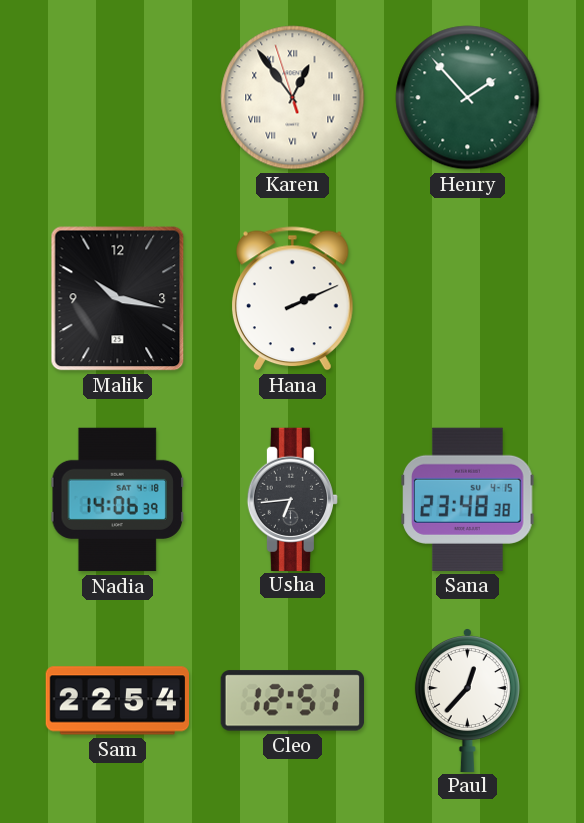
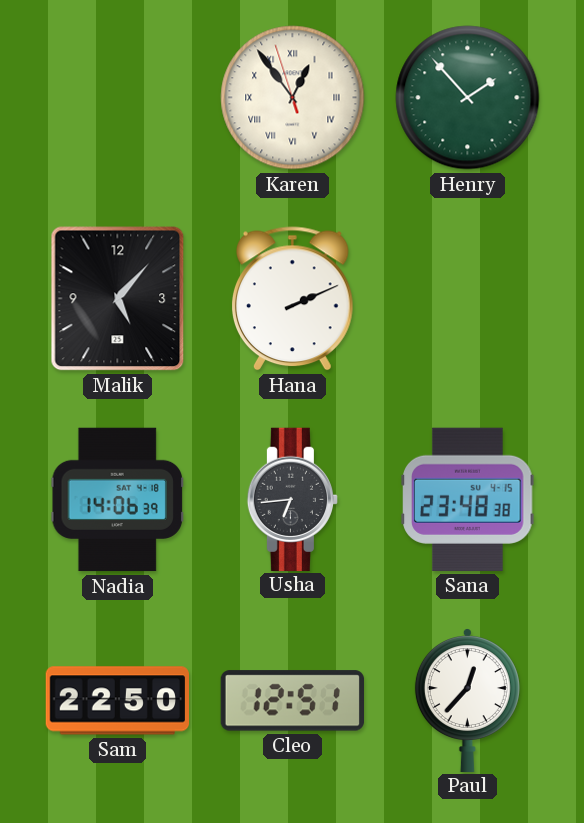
Malik: 10:17 -> 5:07
Sam: 22:54 -> 22:50
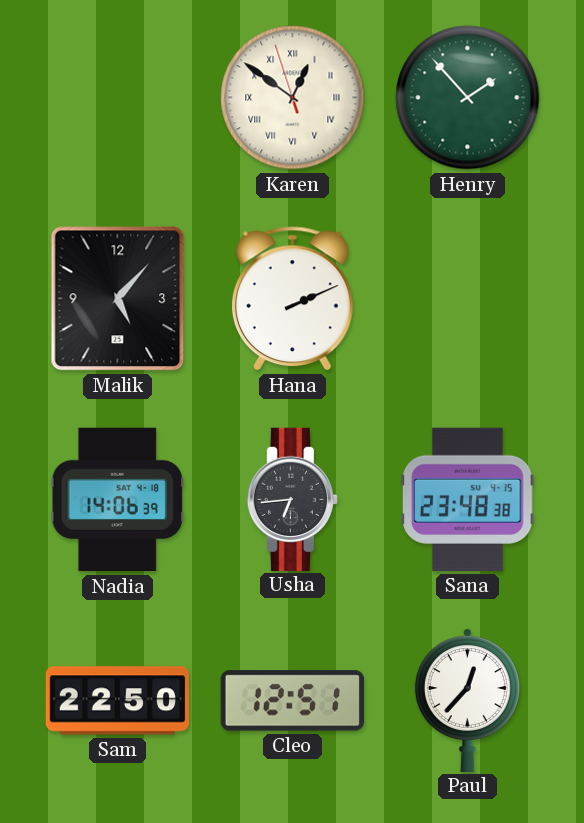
Karen: 12:53 -> 12:50
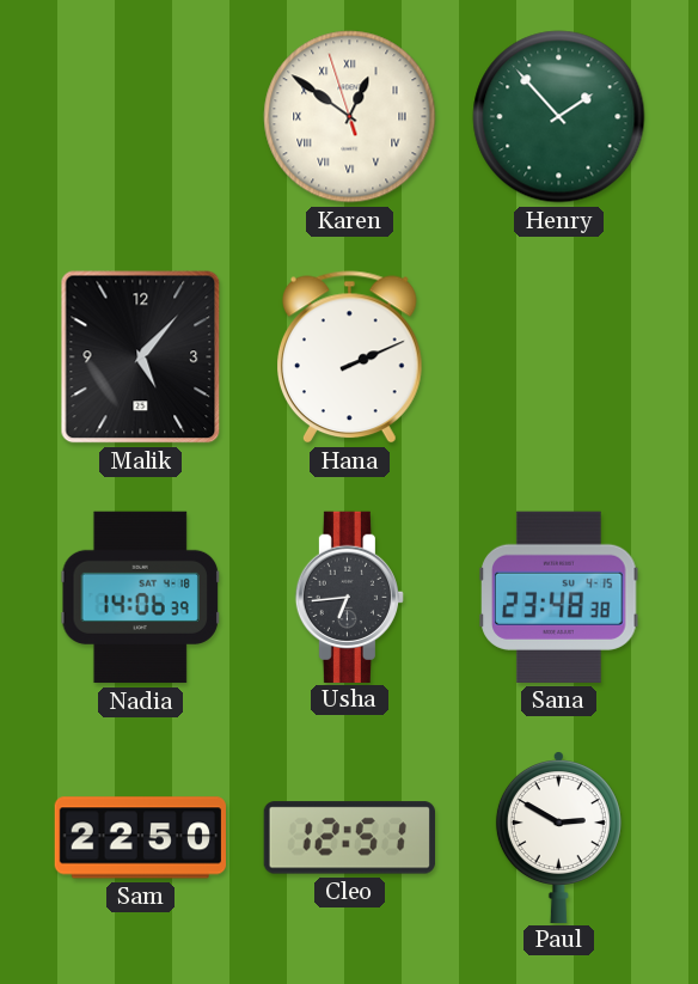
Paul: 12:37 -> 2:50
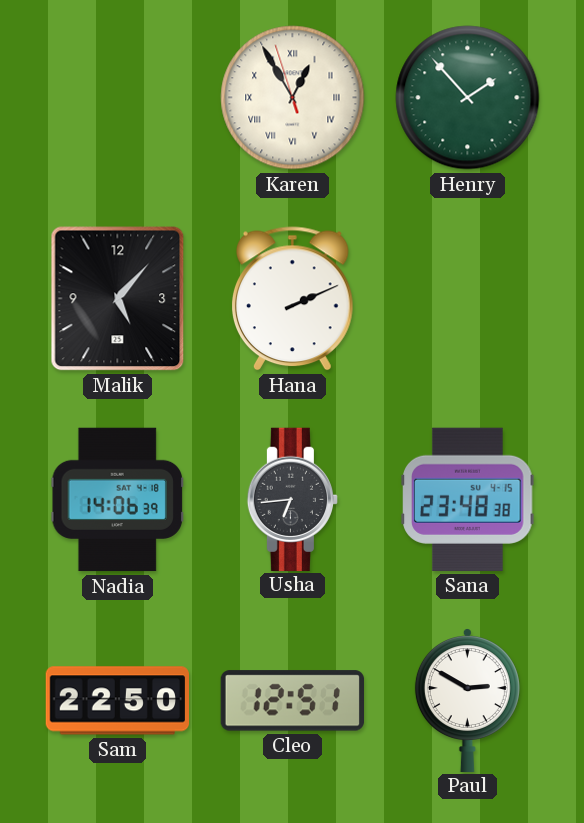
Karen: 12:50 -> 12:54
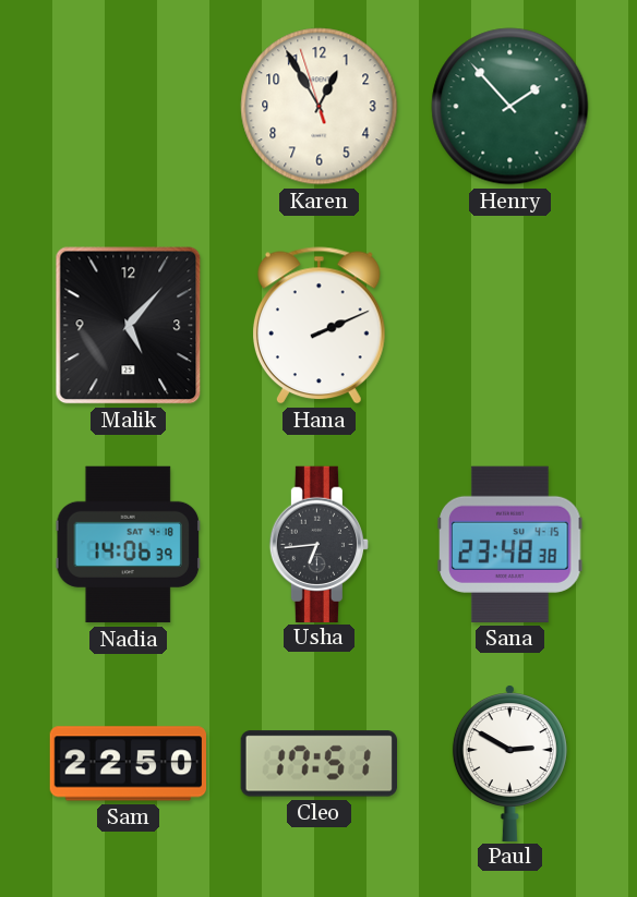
Karen numerals: Roman -> Arabic
Cleo: 12:51 -> 17:51
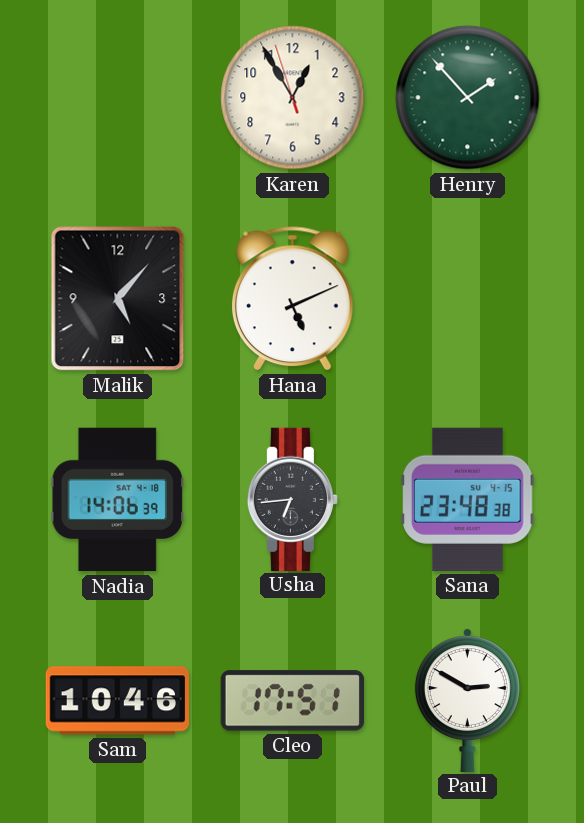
Hana: 2:11 -> 5:11
Sam: 22:50 -> 10:46
